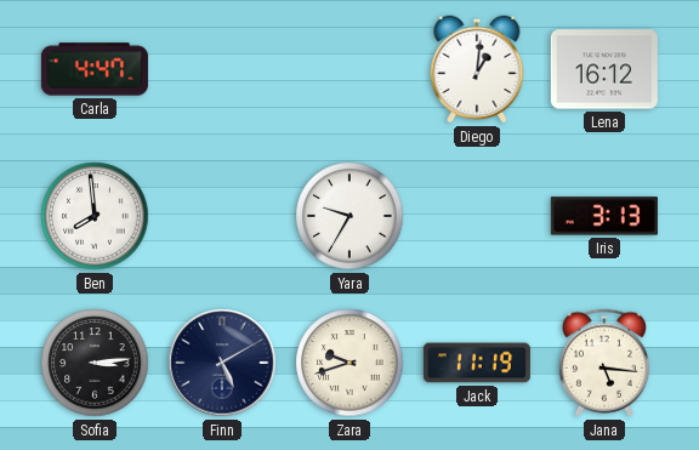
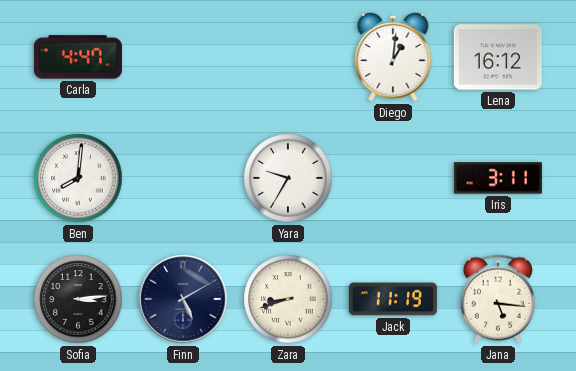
Ben: 7:59 -> 8:01
Iris: 3:13 -> 3:11
Zara: 9:42 -> 8:42
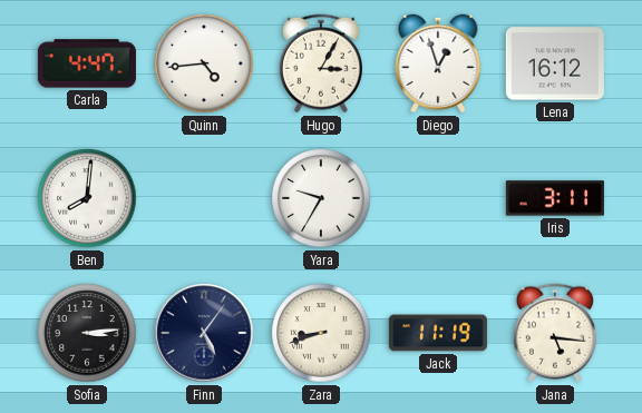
Quinn: none -> 4:44
Hugo: none -> 3:05
Diego: 1:01 -> 12:57
Finn: 5:10 -> 5:06
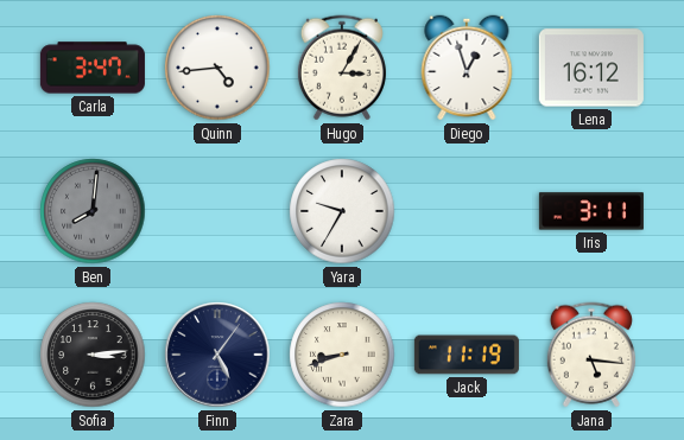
Carla: 4:47 -> 3:47
Ben dial: white -> grey
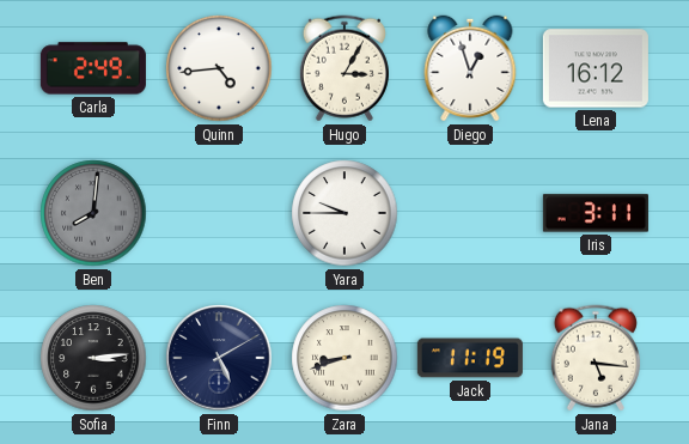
Carla: 3:47 -> 2:49
Yara: 9:35 -> 9:45
Finn: 5:06 -> 5:10
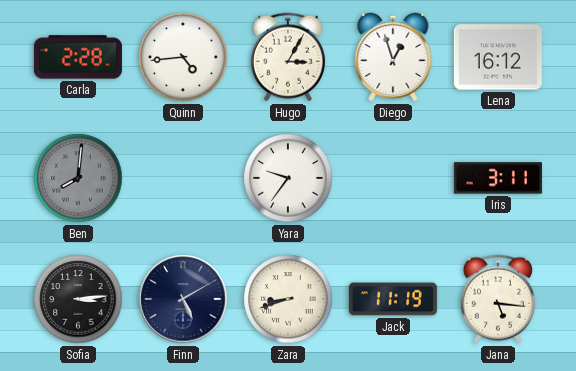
Carla: 2:49 -> 2:28
Yara: 9:45 -> 9:36
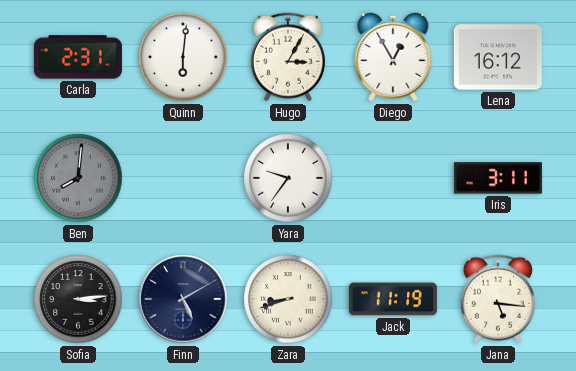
Carla: 2:28 -> 2:31
Quinn: 4:44 -> 6:01
Diego: 12:57 -> 12:55
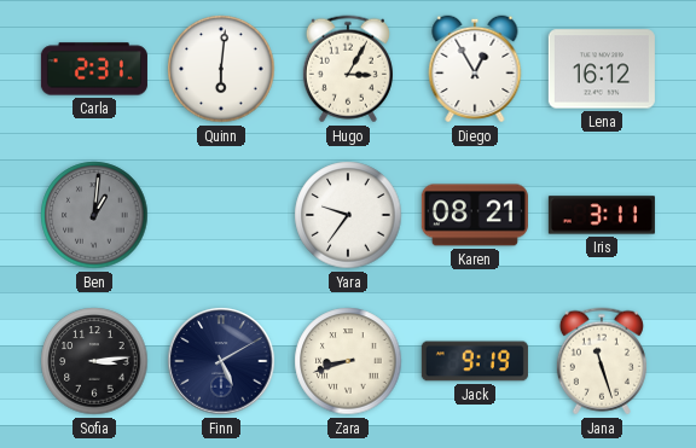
Ben: 8:01 -> 1:01
Karen: none -> 08:21
Jack: 11:19 -> 9:19
Jana: 5:16 -> 11:27
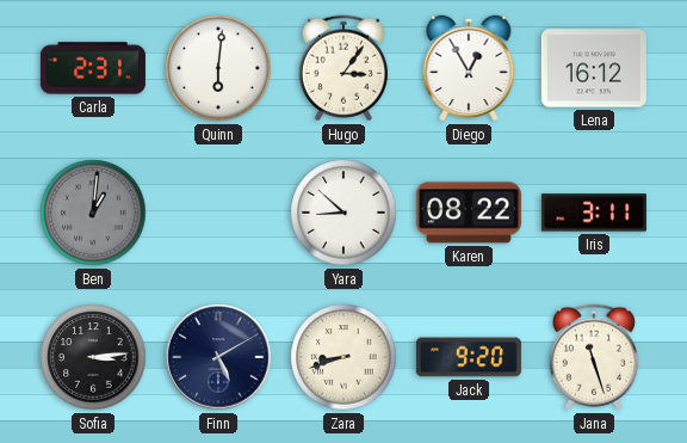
Hugo: 3:05 -> 3:06
Yara: 9:36 -> 8:52
Karen: 08:21 -> 08:22
Jack: 9:19 -> 9:20
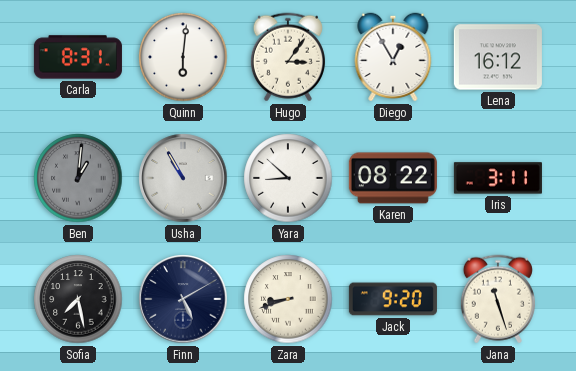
Carla: 2:31 -> 8:31
Usha: none -> 10:55
Sofia: 3:14 -> 7:28
